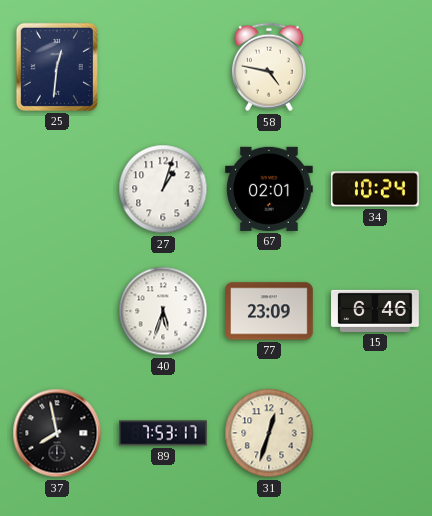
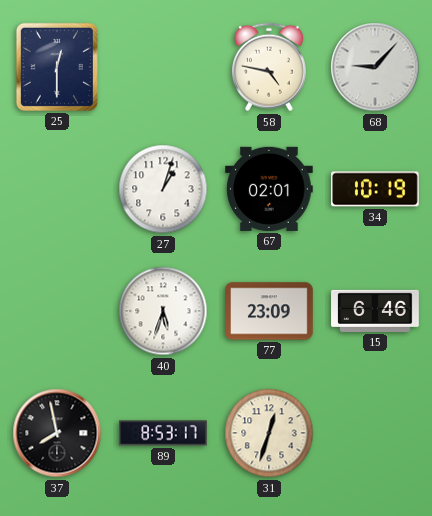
25: 12:31 -> 12:30
68: none -> 9:07
34: 10:24 -> 10:19
89: 7:53 -> 8:53
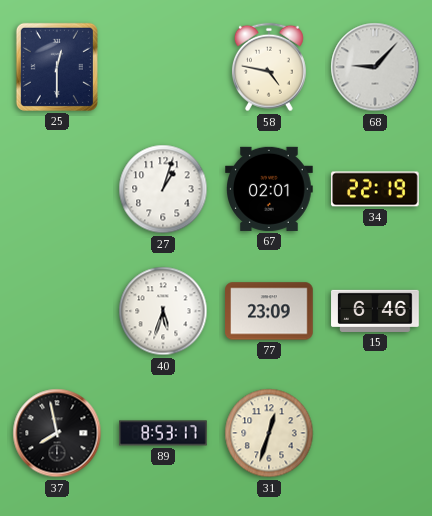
34: 10:19 -> 22:19
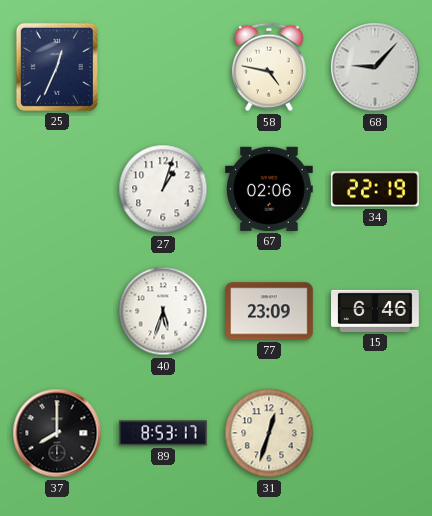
25: 12:30 -> 12:34
67: 02:01 -> 02:06
37: 7:58 -> 8:00
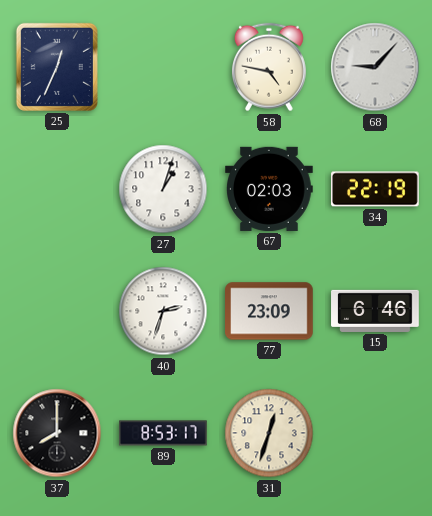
67: 02:06 -> 02:03
40: 5:33 -> 2:33
